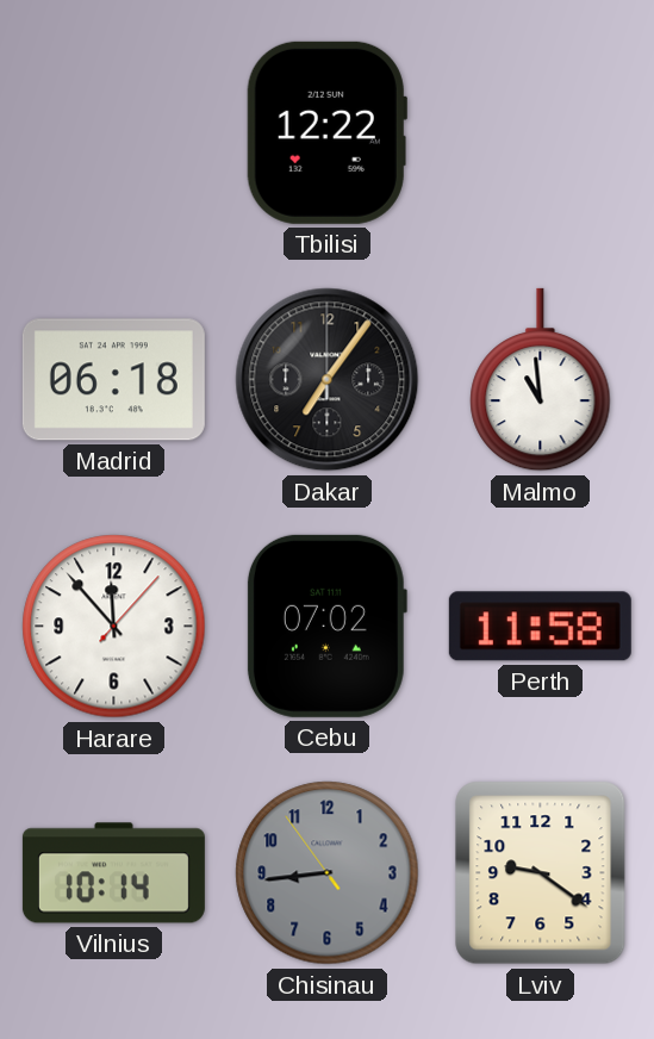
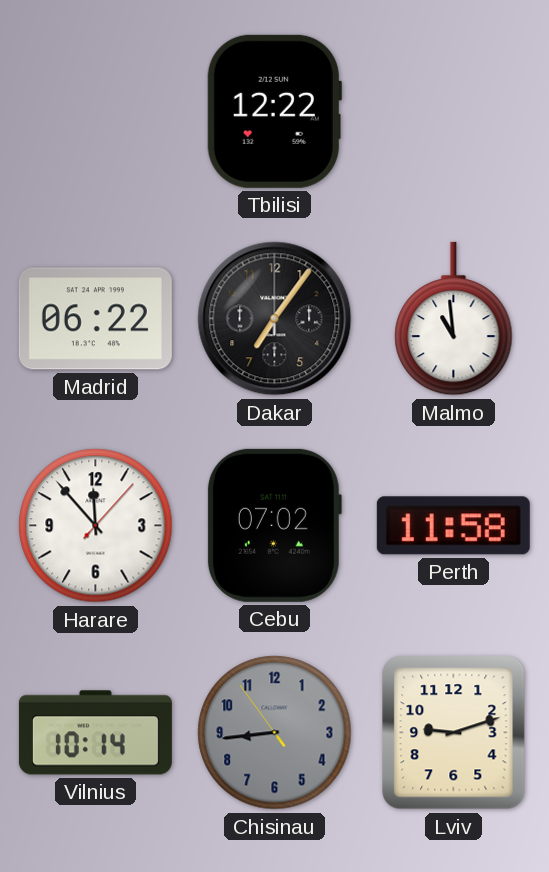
Madrid: 06:18 -> 06:22
Lviv: 9:21 -> 9:12
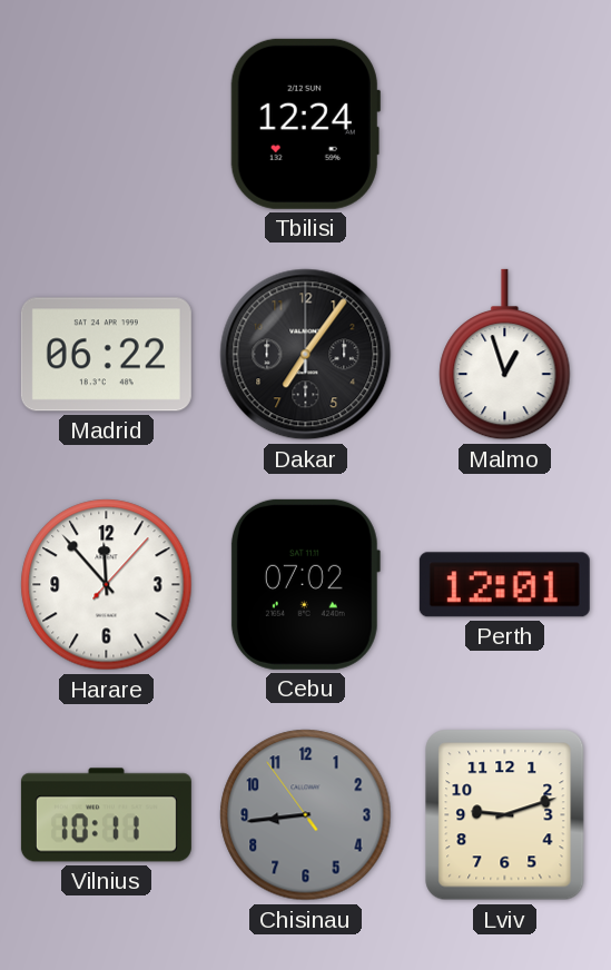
Tbilisi: 12:22 -> 12:24
Malmo: 10:59 -> 12:57
Perth: 11:58 -> 12:01
Vilnius: 10:14 -> 10:11
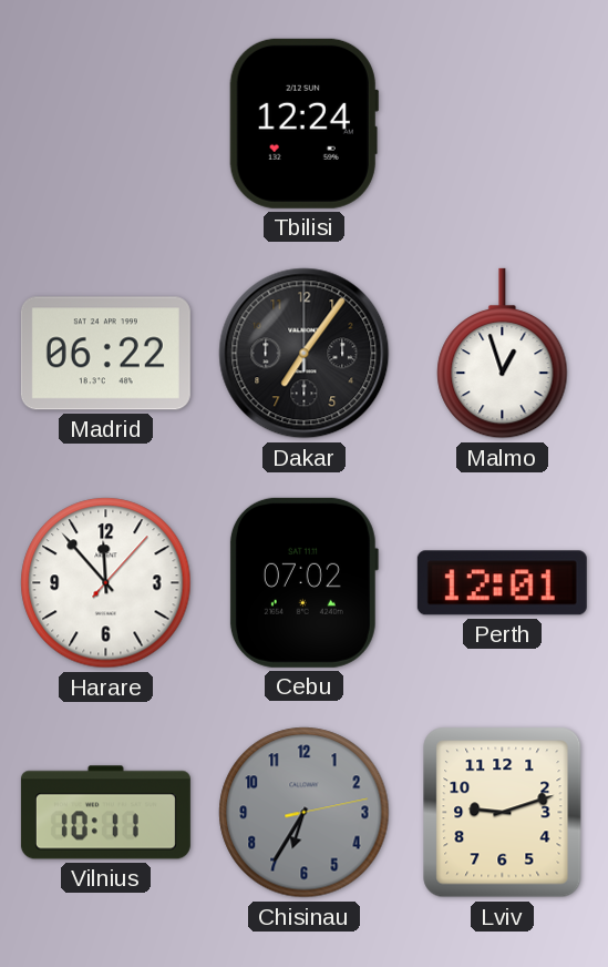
Chisinau: 8:43 -> 6:35
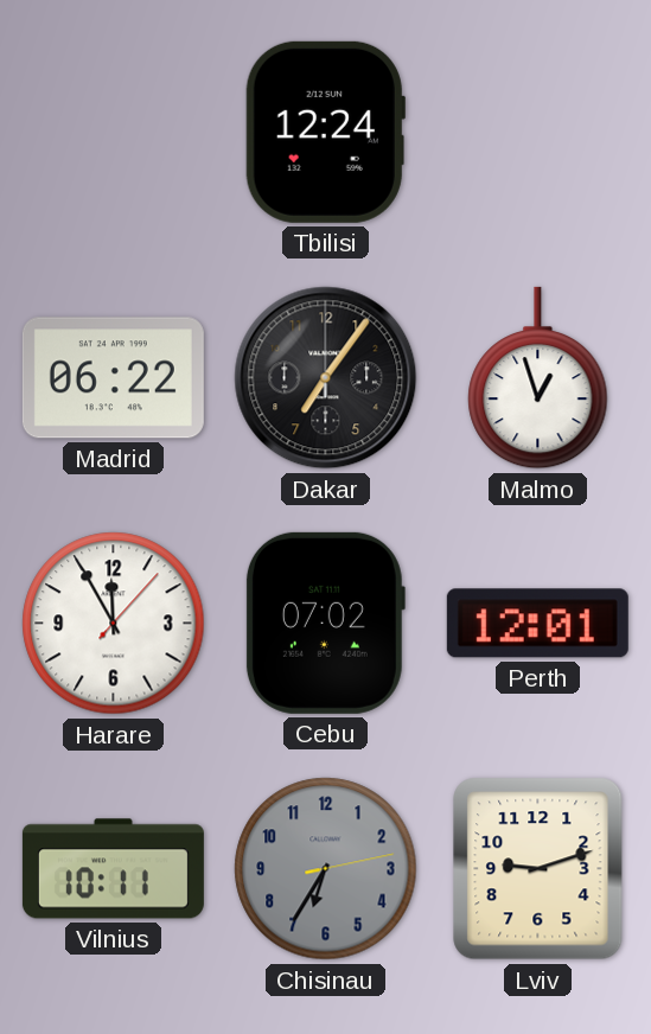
Harare: 11:53 -> 11:55
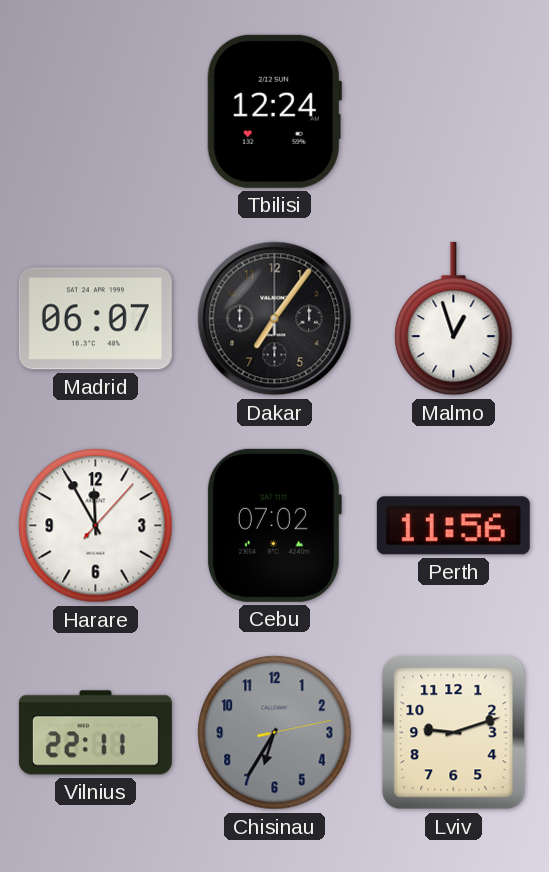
Madrid: 06:22 -> 06:07
Perth: 12:01 -> 11:56
Vilnius: 10:11 -> 22:11
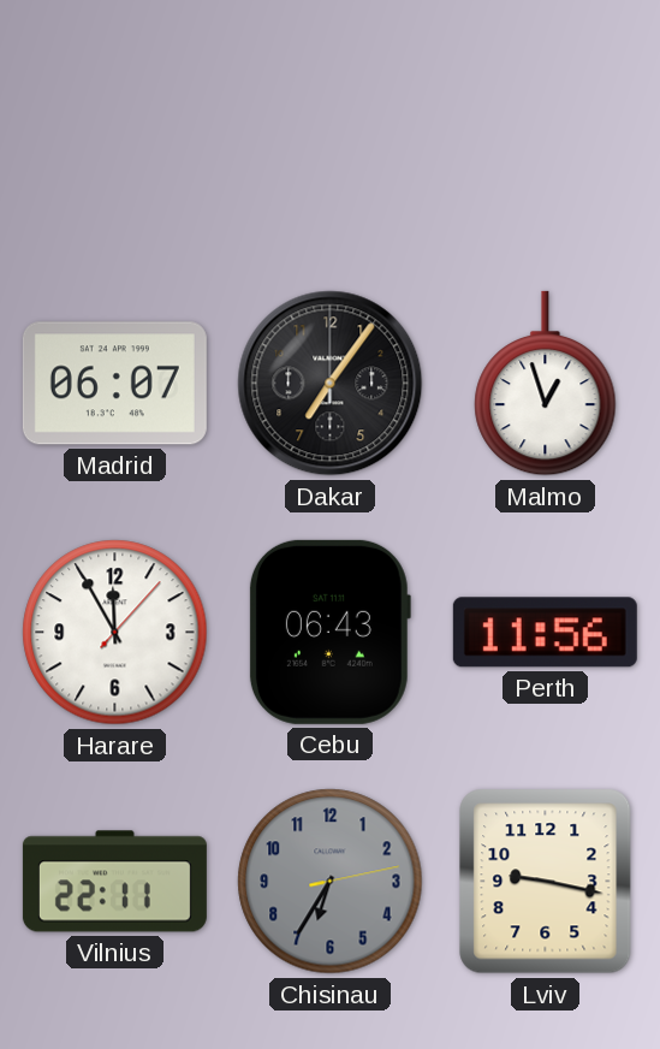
Tbilisi: 12:24 -> none
Cebu: 07:02 -> 06:43
Lviv: 9:12 -> 9:17
